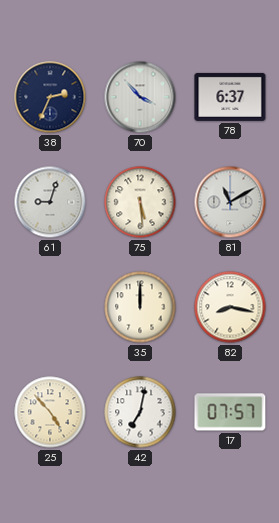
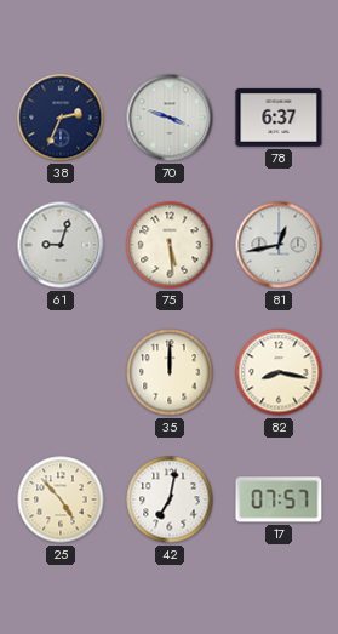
70: 3:53 -> 3:48
81: 11:10 -> 12:43
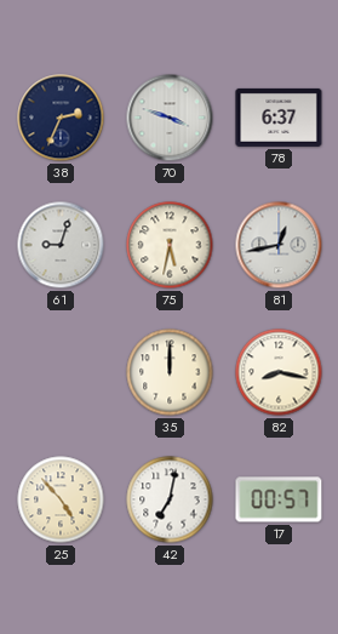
75: 5:29 -> 5:32
17: 07:57 -> 00:57
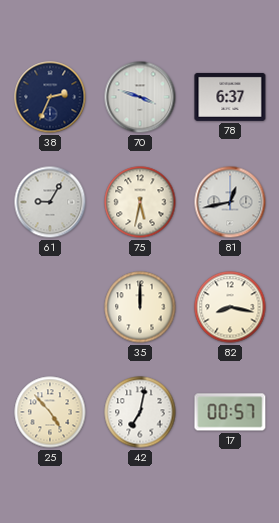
61: 9:03 -> 9:05
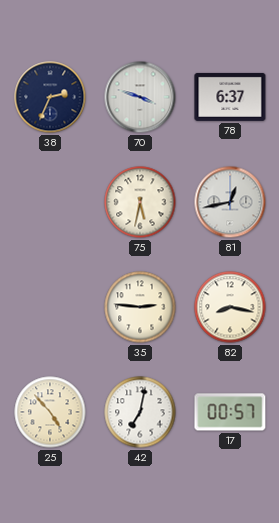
61: 9:05 -> none
35: 12:00 -> 2:46
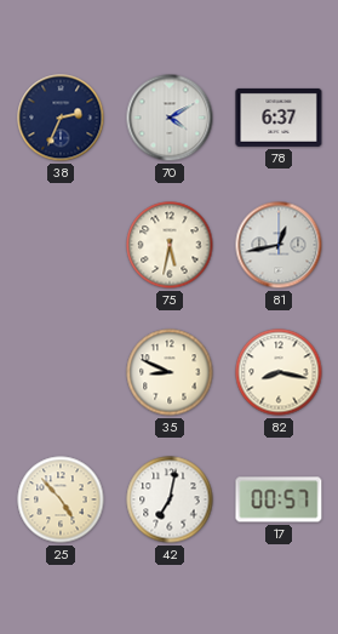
70: 3:48 -> 4:10
35: 2:46 -> 8:49
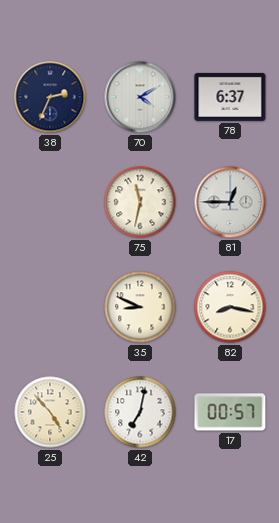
75: 5:32 -> 11:32
81: 12:43 -> 12:45
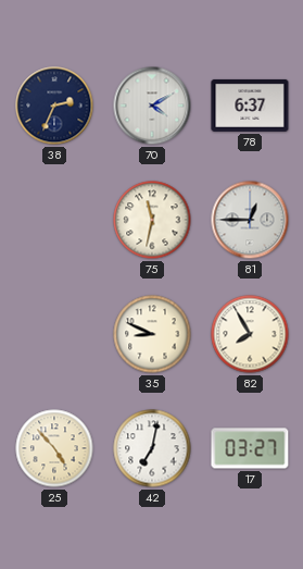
82: 8:17 -> 7:55
17: 00:57 -> 03:27
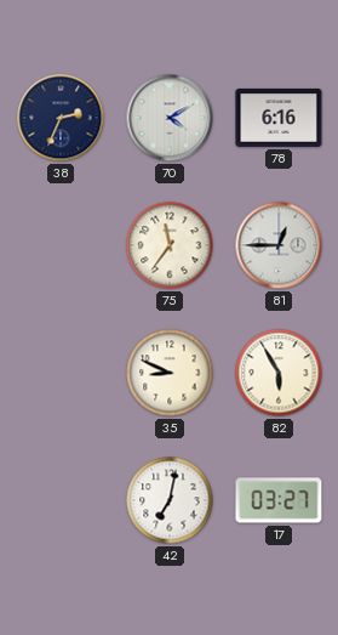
78: 6:37 -> 6:16
75: 11:32 -> 11:36
82: 7:55 -> 5:55
25: 4:53 -> none
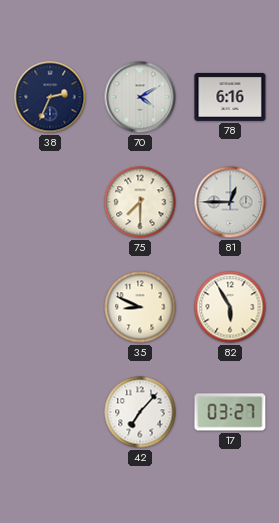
75: 11:36 -> 7:30
42: 7:02 -> 7:07
